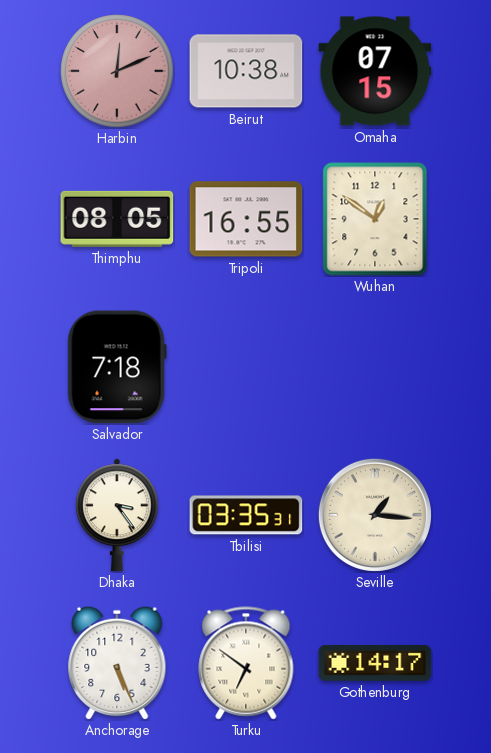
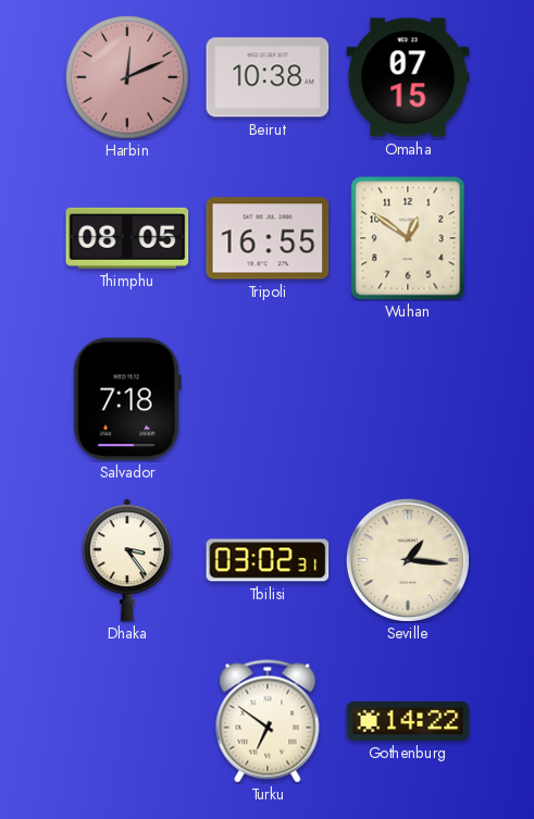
Tbilisi: 03:35 -> 03:02
Anchorage: 5:26 -> none
Gothenburg: 14:17 -> 14:22
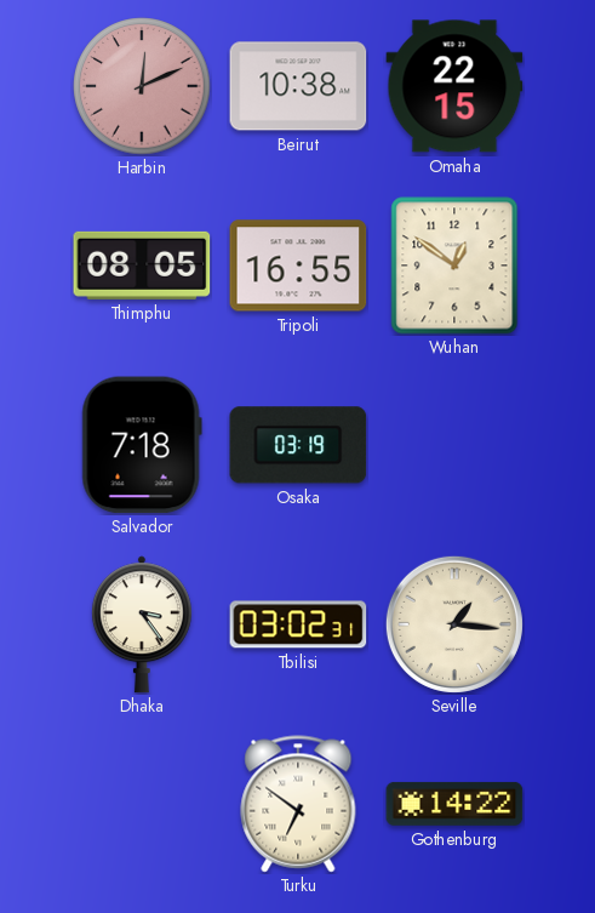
Omaha: 07:15 -> 22:15
Osaka: none -> 03:19
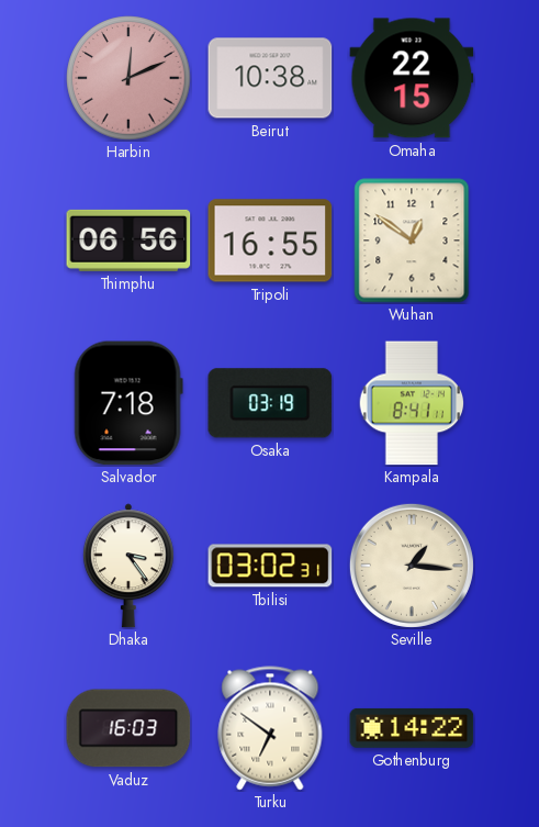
Thimphu: 08:05 -> 06:56
Kampala: none -> 8:41
Vaduz: none -> 16:03
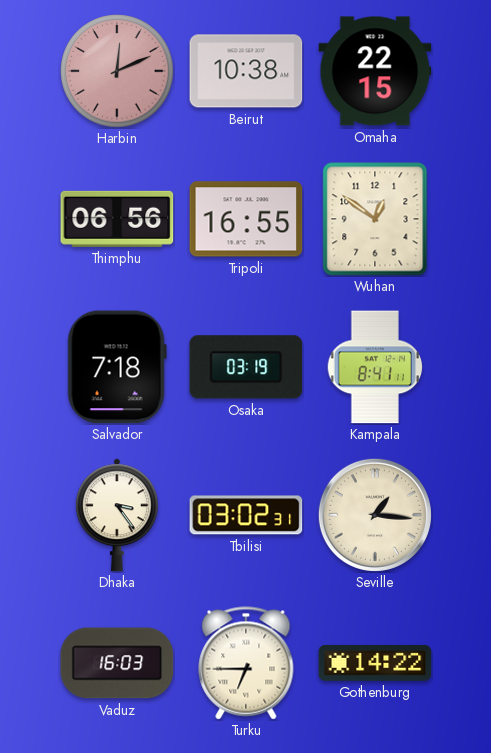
Turku: 6:51 -> 6:45
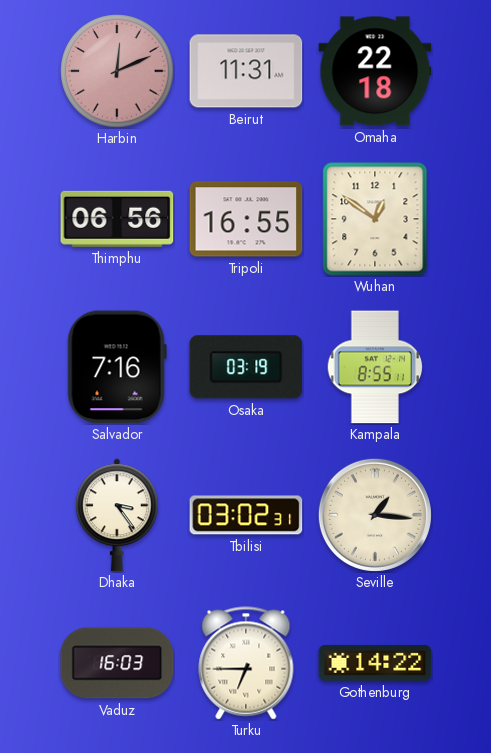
Beirut: 10:38 -> 11:31
Omaha: 22:15 -> 22:18
Salvador: 7:18 -> 7:16
Kampala: 8:41 -> 8:55
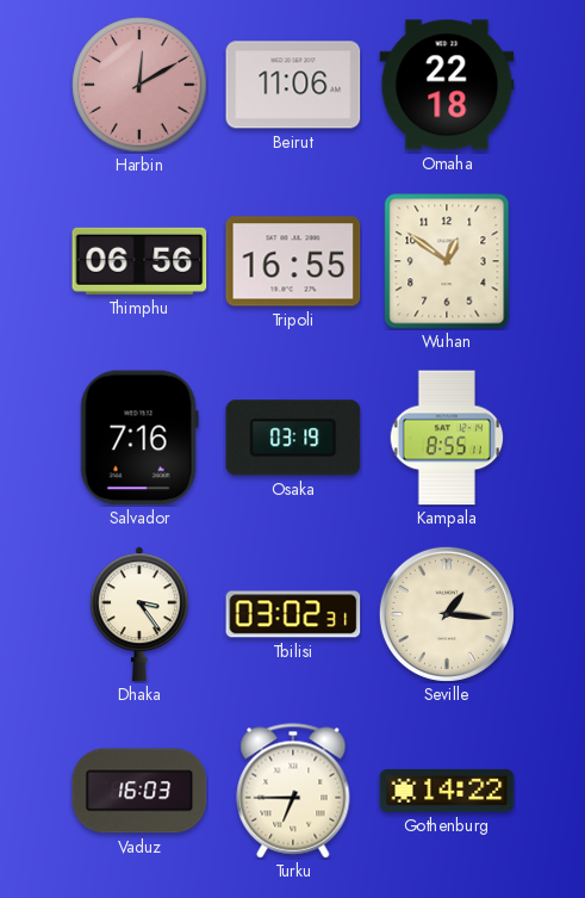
Harbin: 12:11 -> 12:10
Beirut: 11:31 -> 11:06
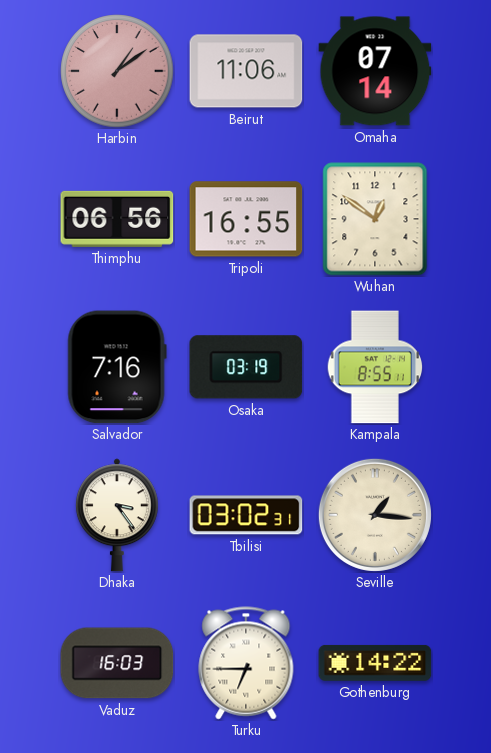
Harbin: 12:10 -> 1:09
Omaha: 22:18 -> 07:14
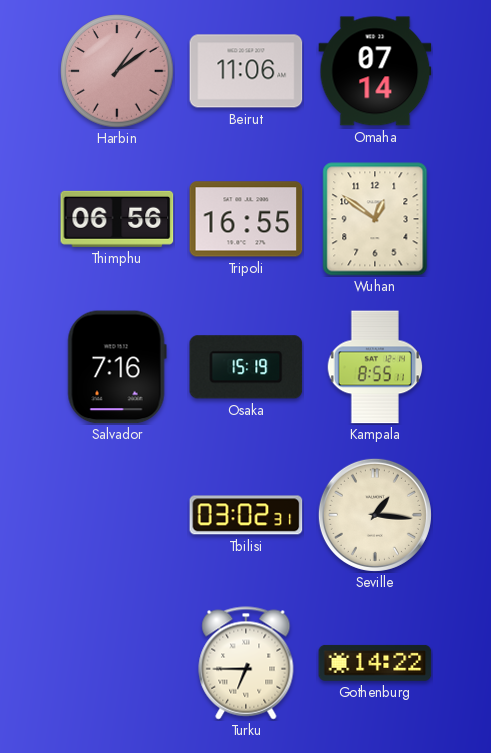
Osaka: 03:19 -> 15:19
Dhaka: 3:24 -> none
Vaduz: 16:03 -> none
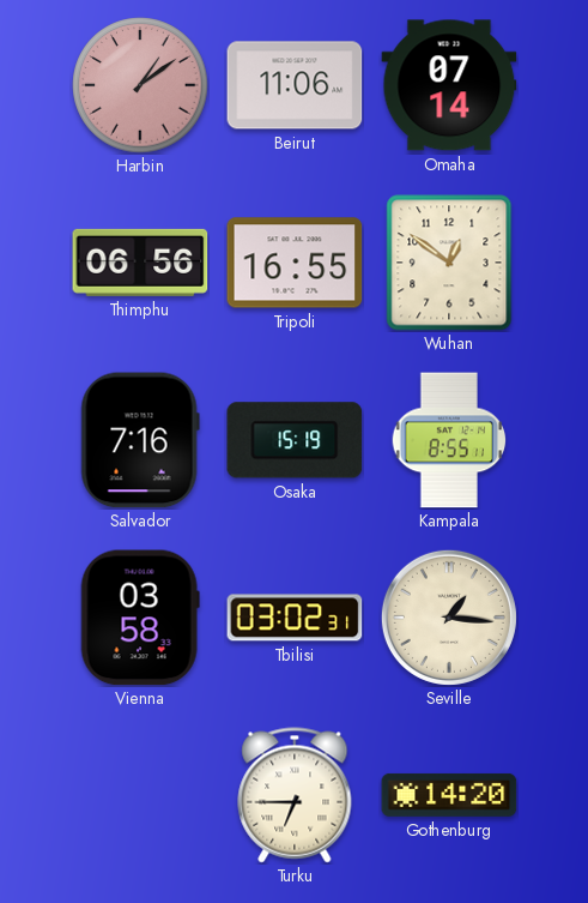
Vienna: none -> 03:58
Gothenburg: 14:22 -> 14:20
